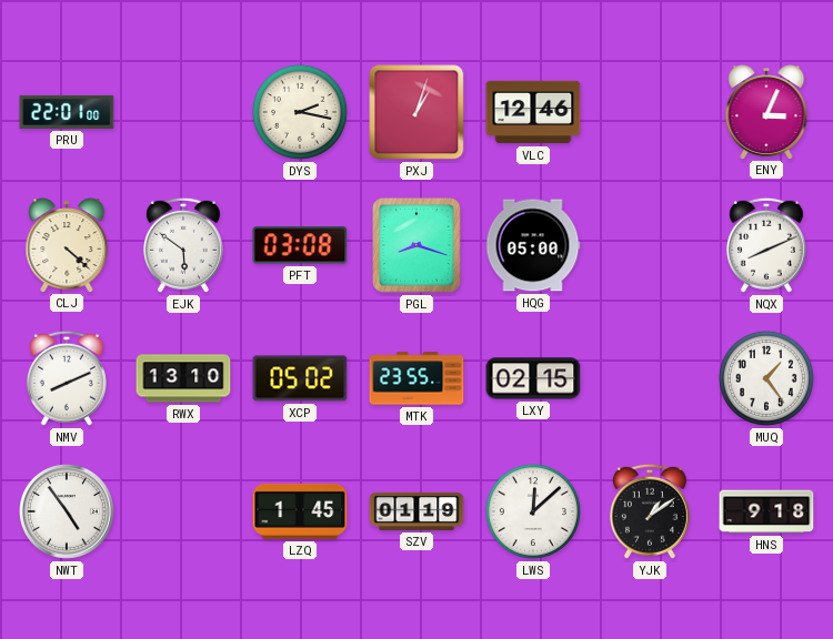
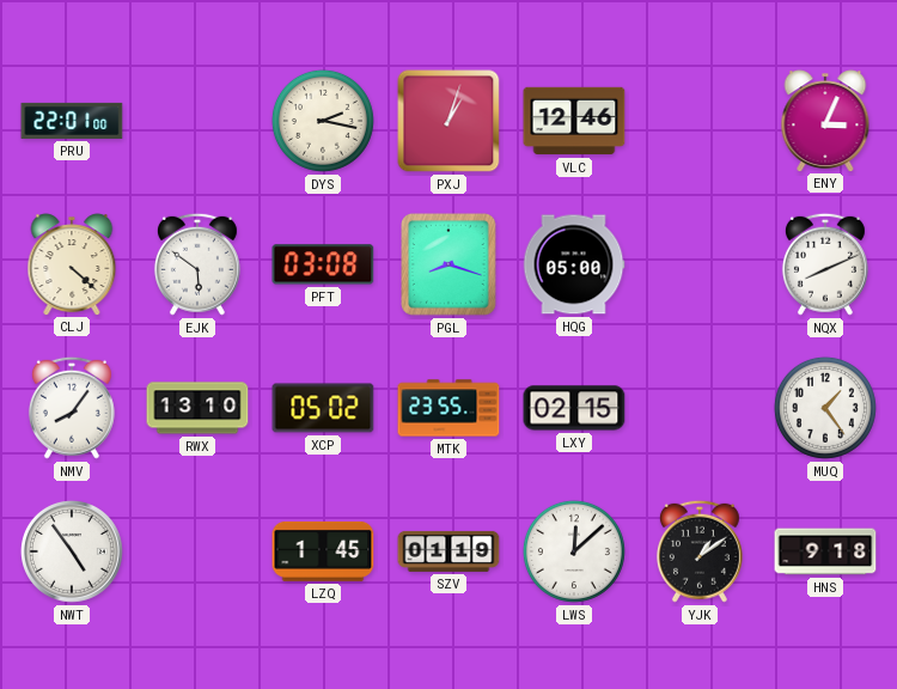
NMV: 8:11 -> 8:06
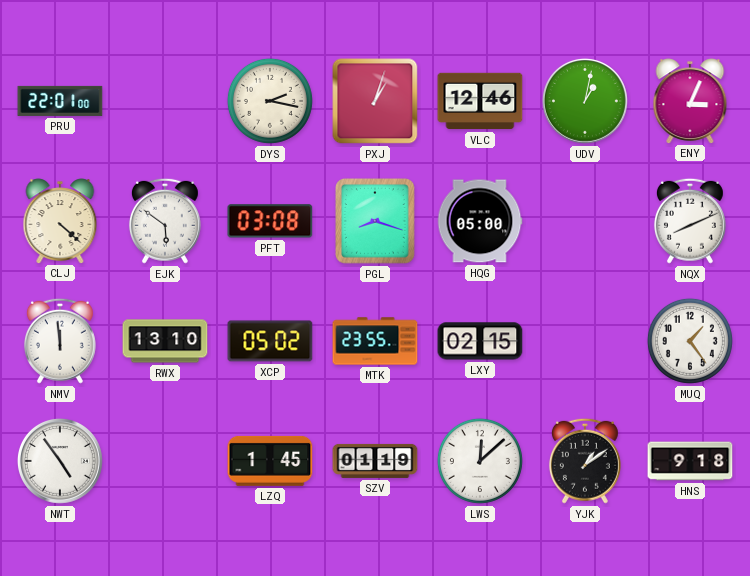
UDV: none -> 1:02
NMV: 8:06 -> 11:59
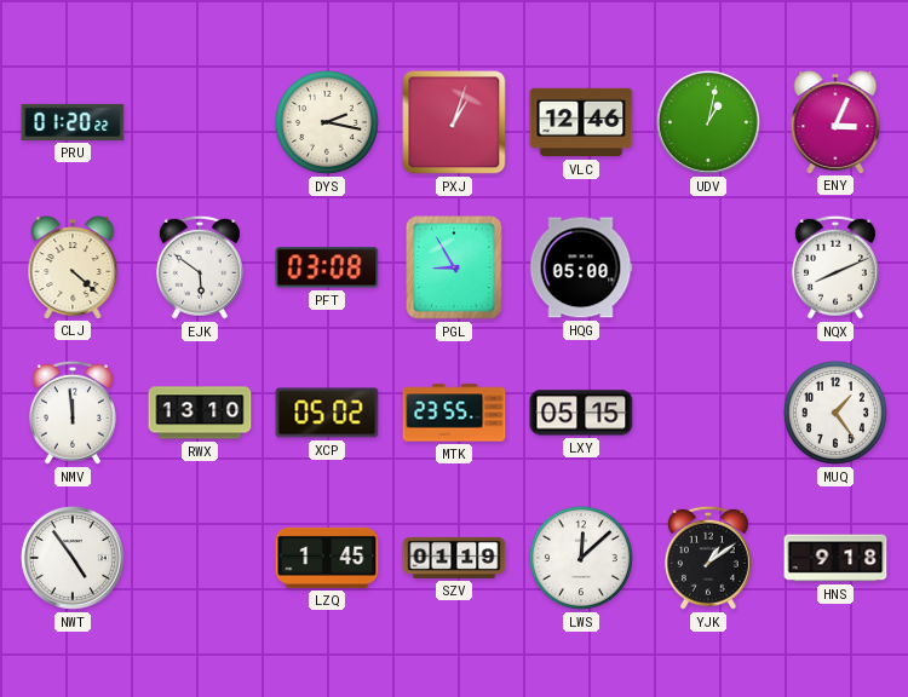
PRU: 22:01 -> 01:20
PGL: 8:18 -> 8:55
LXY: 02:15 -> 05:15
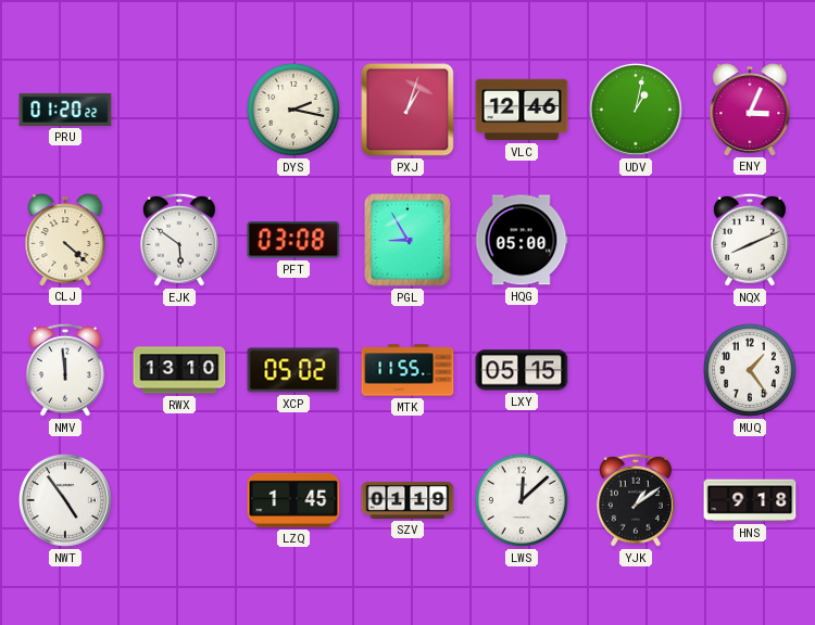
MTK: 23:55 -> 11:55
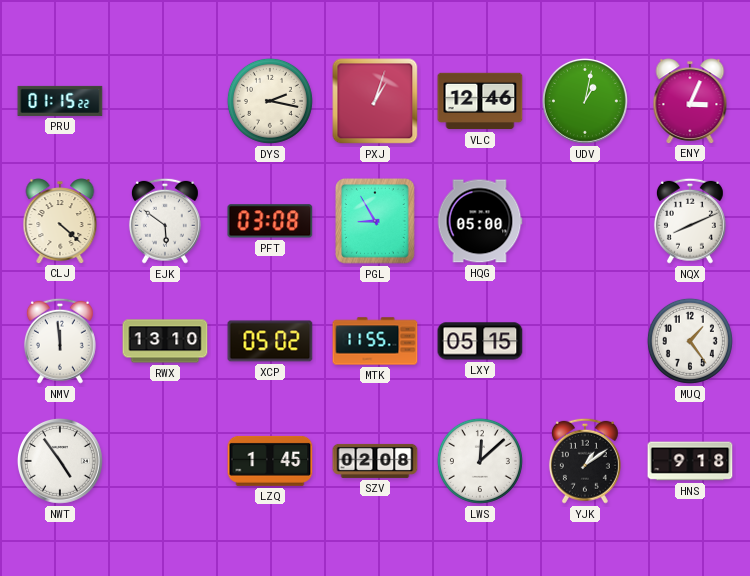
PRU: 01:20 -> 01:15
SZV: 01:19 -> 02:08
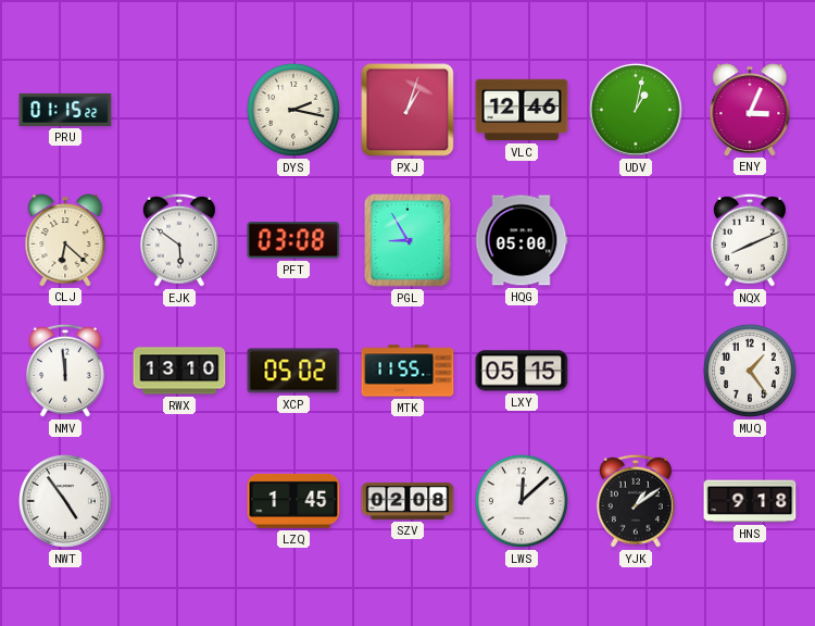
CLJ: 4:22 -> 6:22
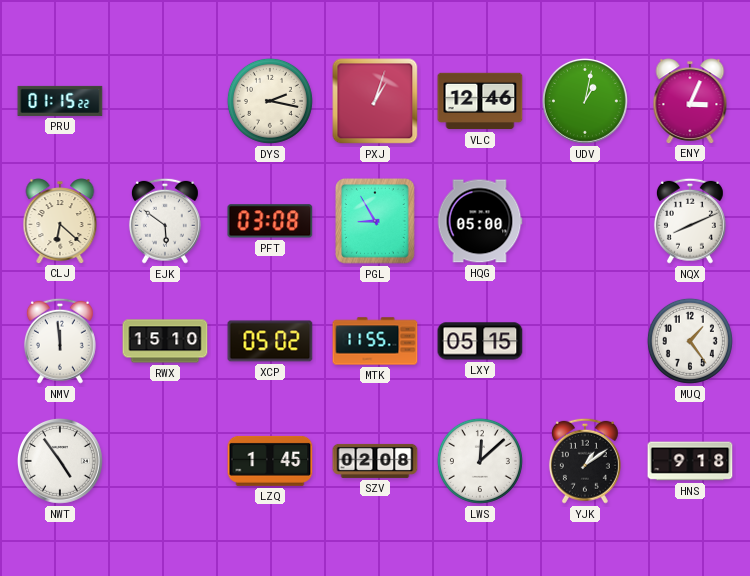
RWX: 13:10 -> 15:10
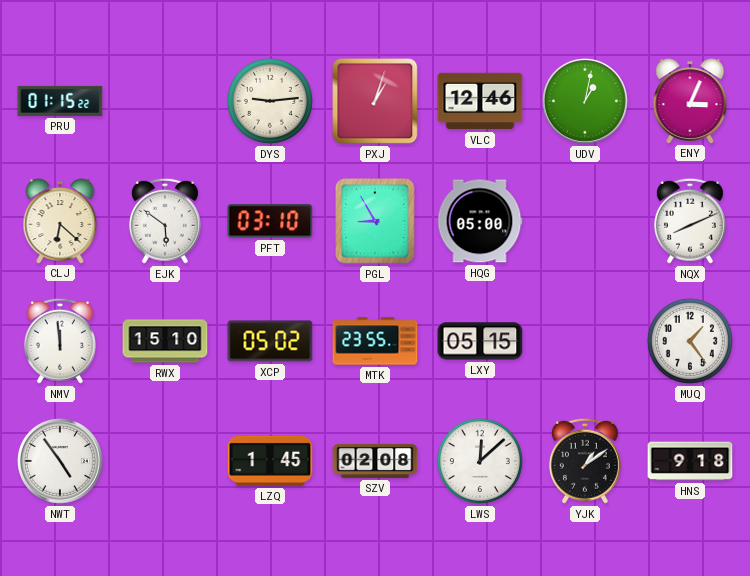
DYS: 2:17 -> 9:14
PFT: 03:08 -> 03:10
MTK: 11:55 -> 23:55
